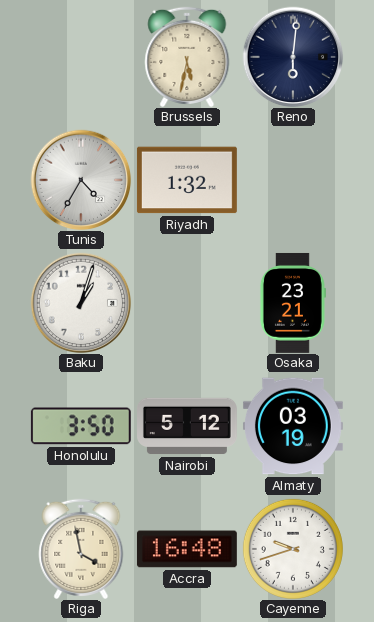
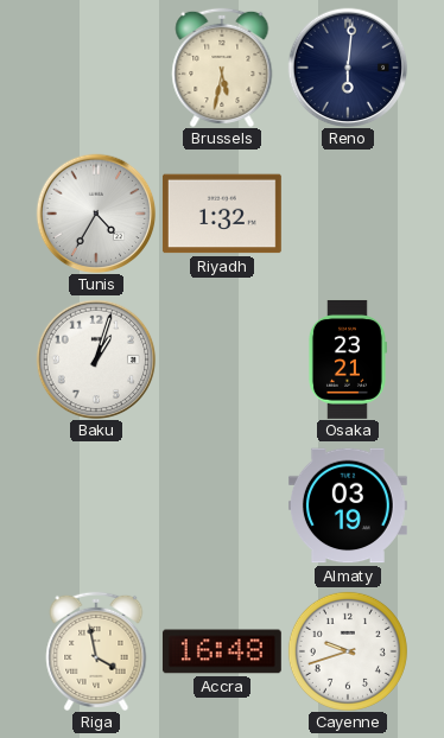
Honolulu: 3:50 -> none
Nairobi: 5:12 -> none
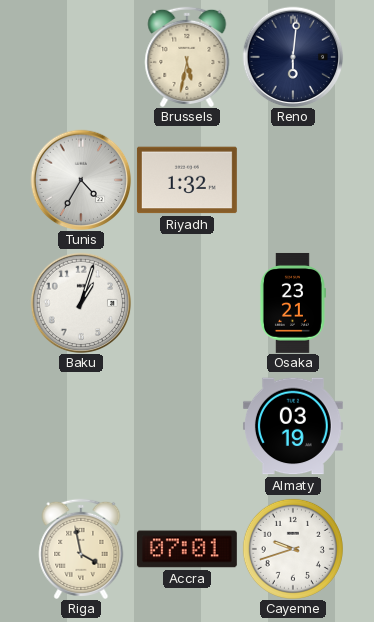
Accra: 16:48 -> 07:01
